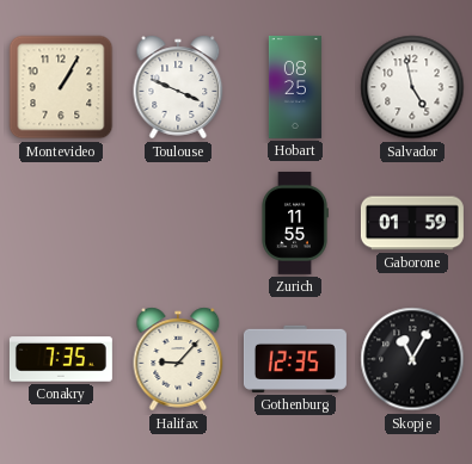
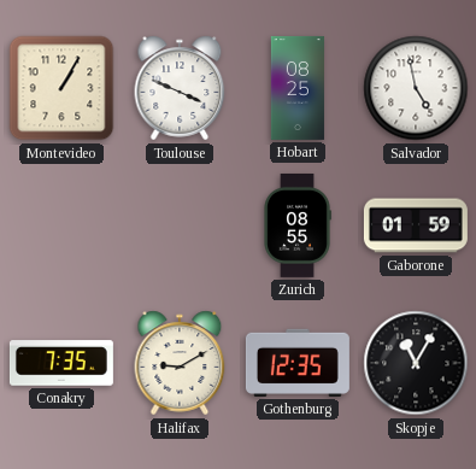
Zurich: 11:55 -> 08:55
Halifax: 9:07 -> 9:10
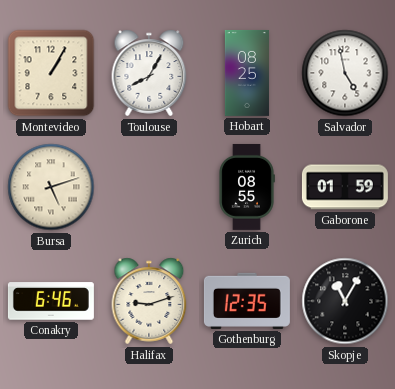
Toulouse: 3:49 -> 8:05
Bursa: none -> 5:12
Conakry: 7:35 -> 6:46
Halifax: 9:10 -> 9:12
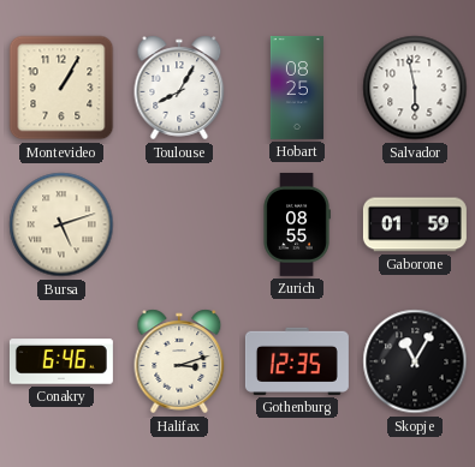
Salvador: 4:58 -> 5:58
Halifax: 9:12 -> 3:12
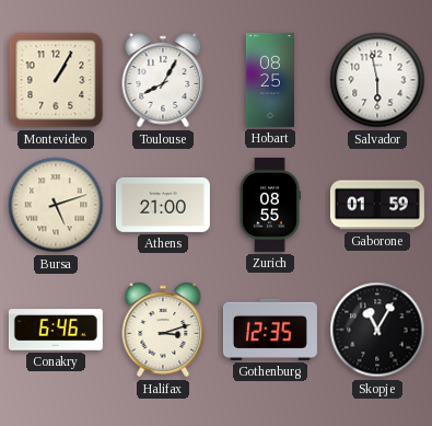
Athens: none -> 21:00
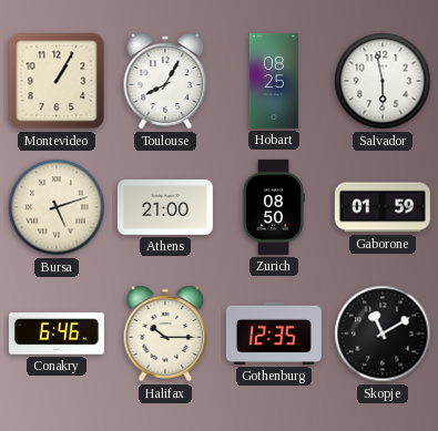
Zurich: 08:55 -> 08:50
Halifax: 3:12 -> 10:15
Skopje: 11:05 -> 11:10
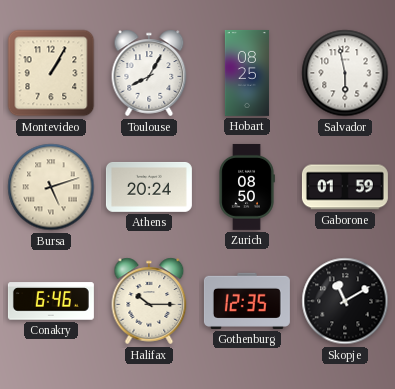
Athens: 21:00 -> 20:24
